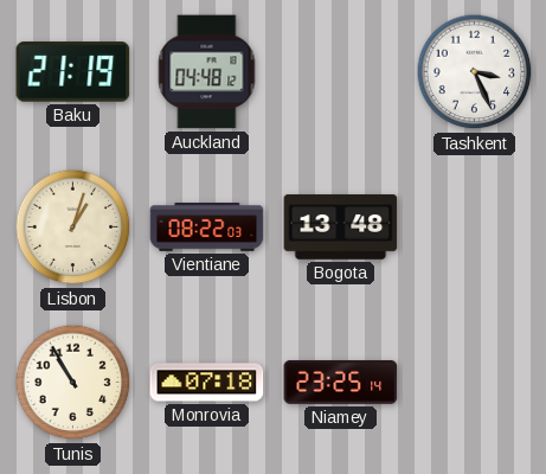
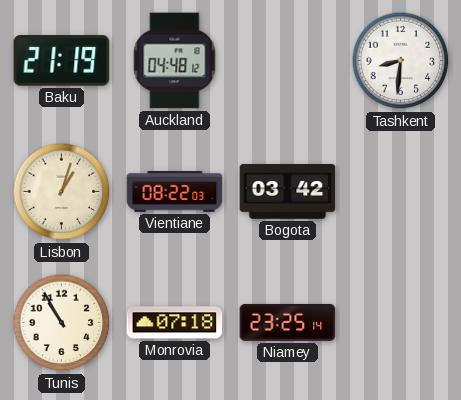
Tashkent: 3:26 -> 8:31
Bogota: 13:48 -> 03:42
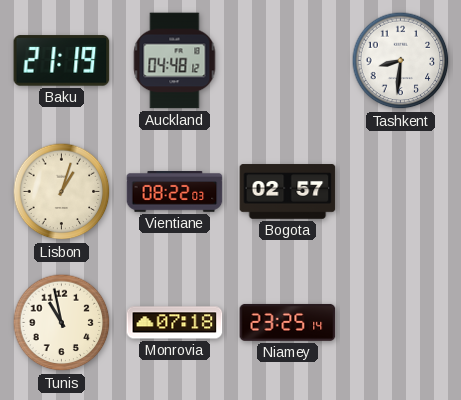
Bogota: 03:42 -> 02:57
Tunis: 10:55 -> 10:58
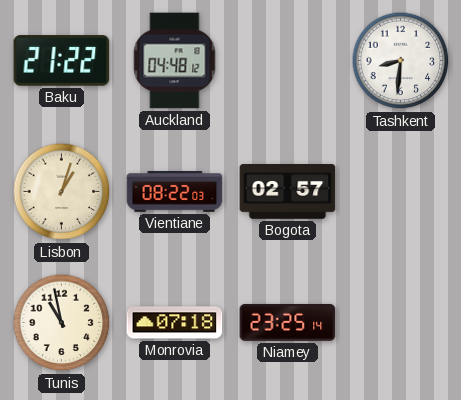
Baku: 21:19 -> 21:22
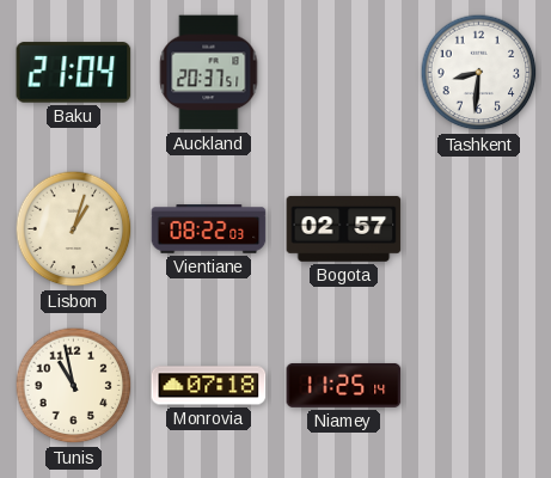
Baku: 21:22 -> 21:04
Auckland: 04:48 -> 20:37
Niamey: 23:25 -> 11:25
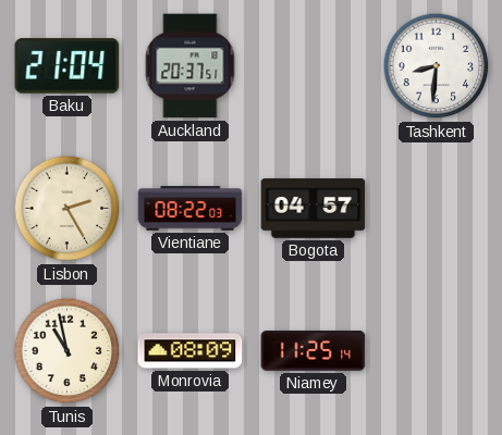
Lisbon: 1:03 -> 2:25
Bogota: 02:57 -> 04:57
Monrovia: 07:18 -> 08:09
